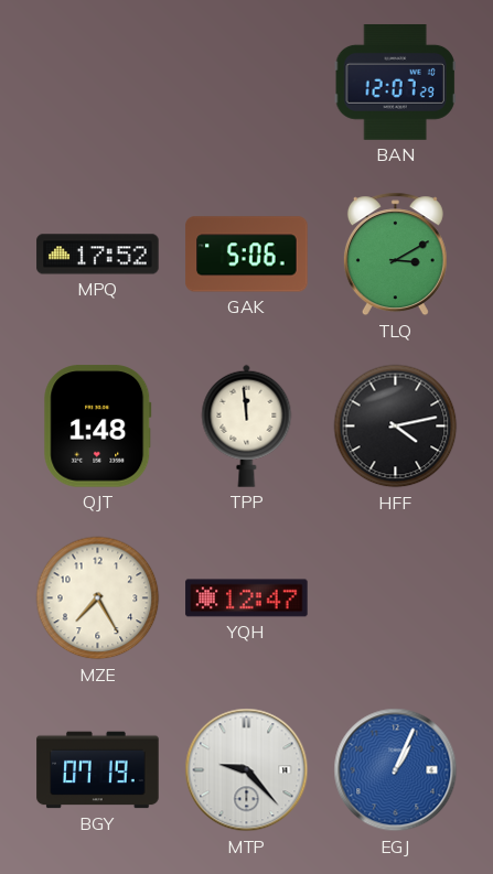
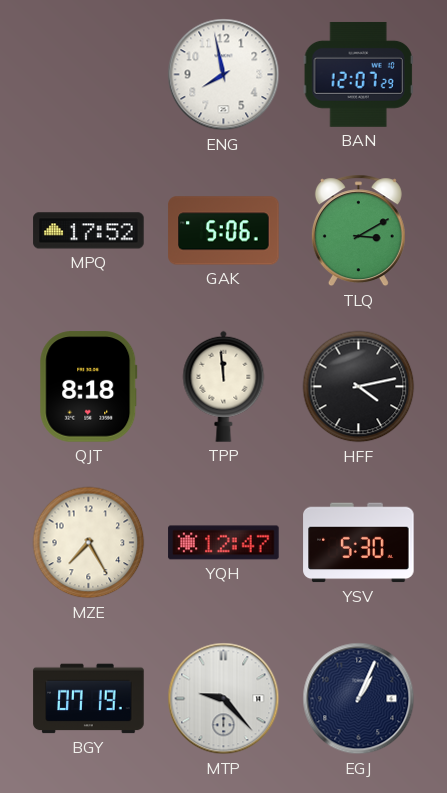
ENG: none -> 7:58
QJT: 1:48 -> 8:18
YSV: none -> 5:30
EGJ dial: blue -> navy
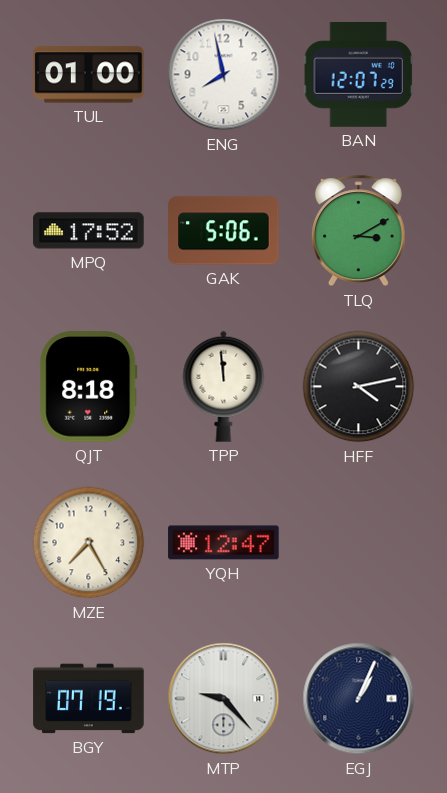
TUL: none -> 01:00
YSV: 5:30 -> none
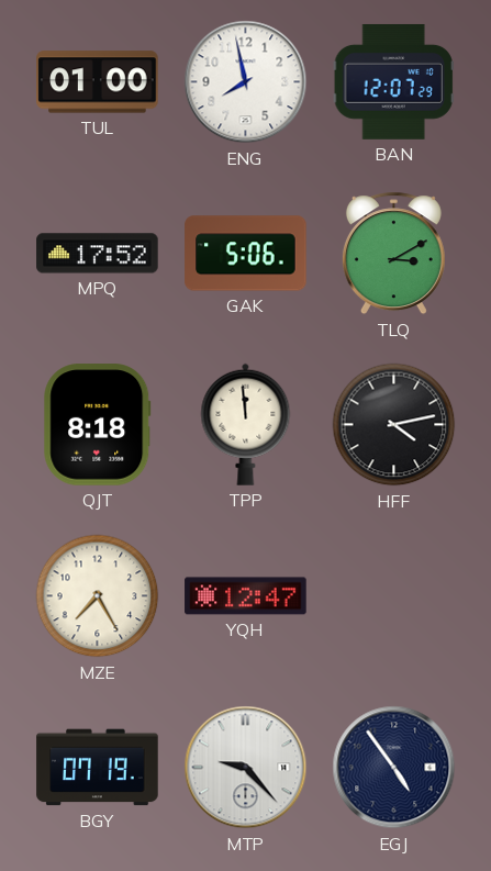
EGJ: 1:04 -> 4:54
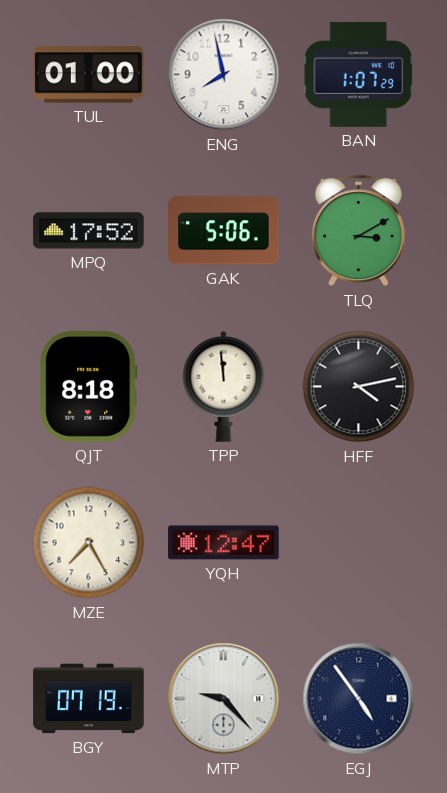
BAN: 12:07 -> 1:07
